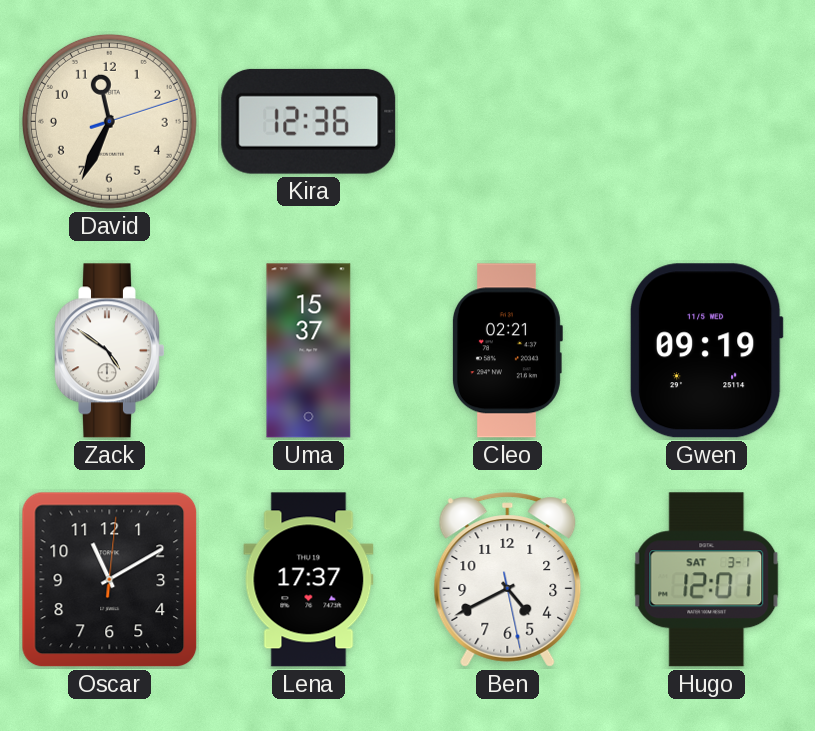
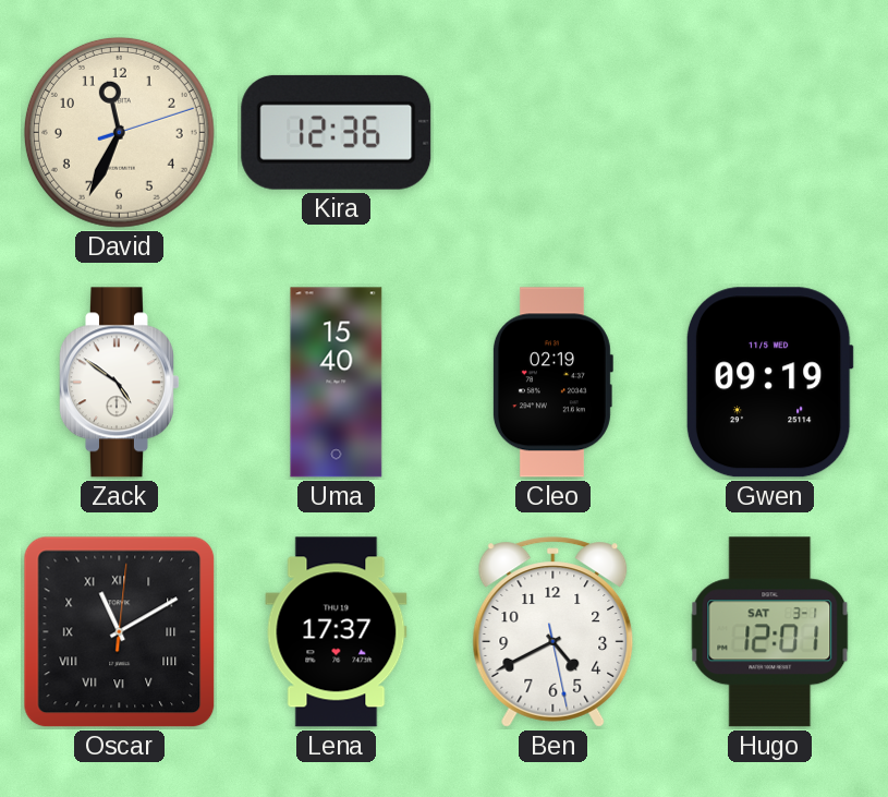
Uma: 15:37 -> 15:40
Cleo: 02:21 -> 02:19
Oscar numerals: Arabic -> Roman
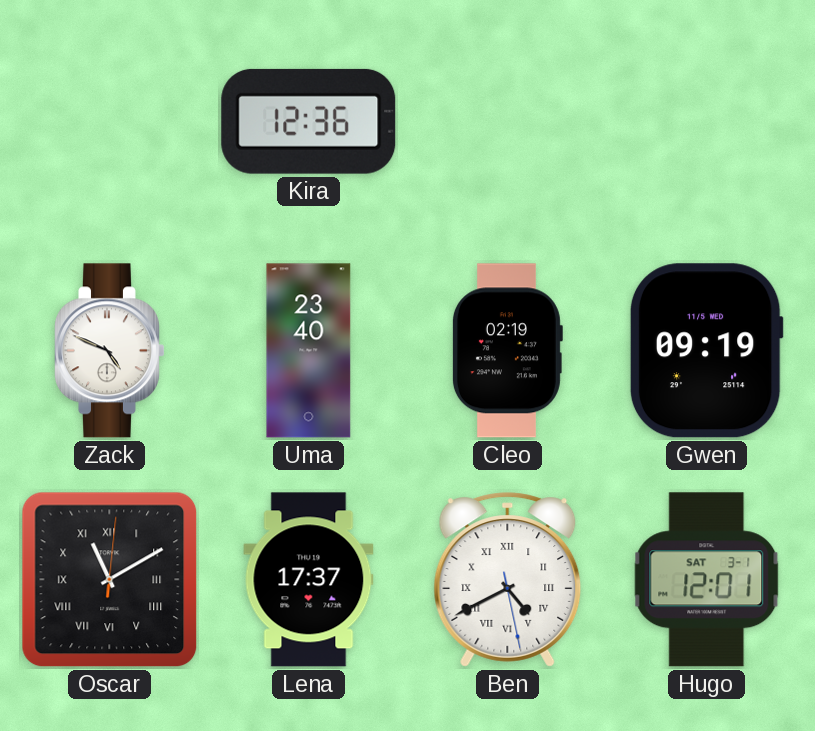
David: 11:34 -> none
Zack: 4:51 -> 4:49
Uma: 15:40 -> 23:40
Ben numerals: Arabic -> Roman
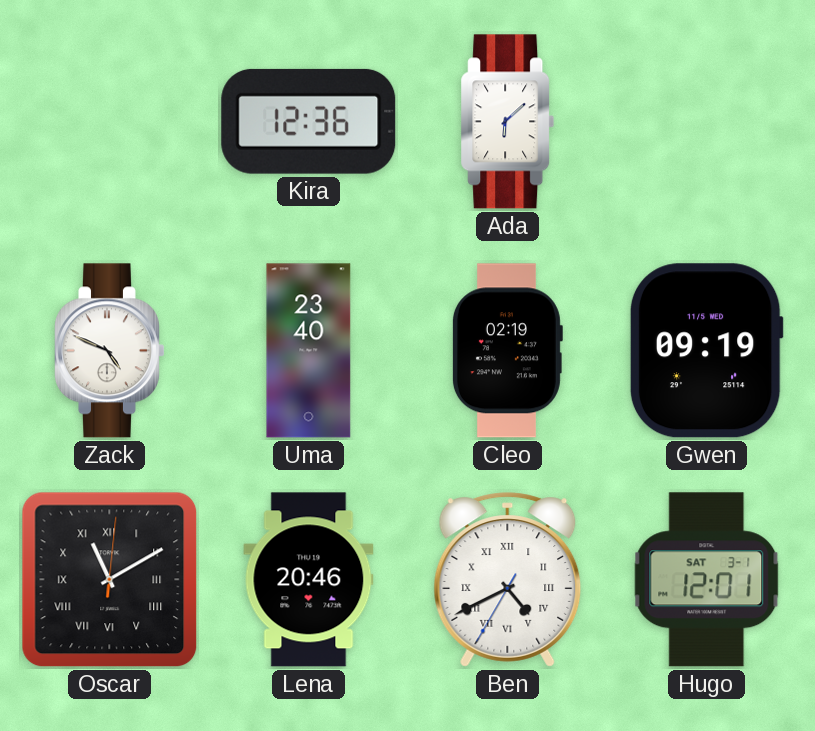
Ada: none -> 6:08
Lena: 17:37 -> 20:46
Ben: 4:40:28 -> 4:40:35
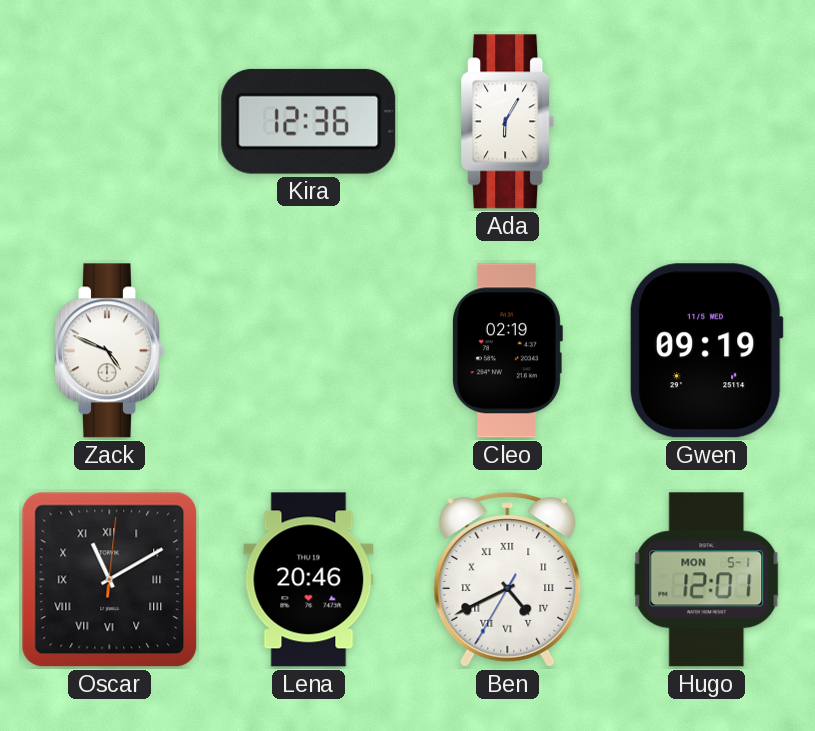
Ada: 6:08 -> 6:05
Uma: 23:40 -> none
Hugo date: SAT 3-1 -> MON 5-1
